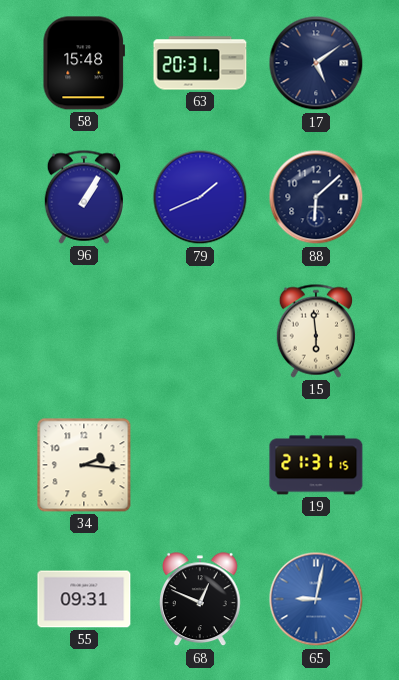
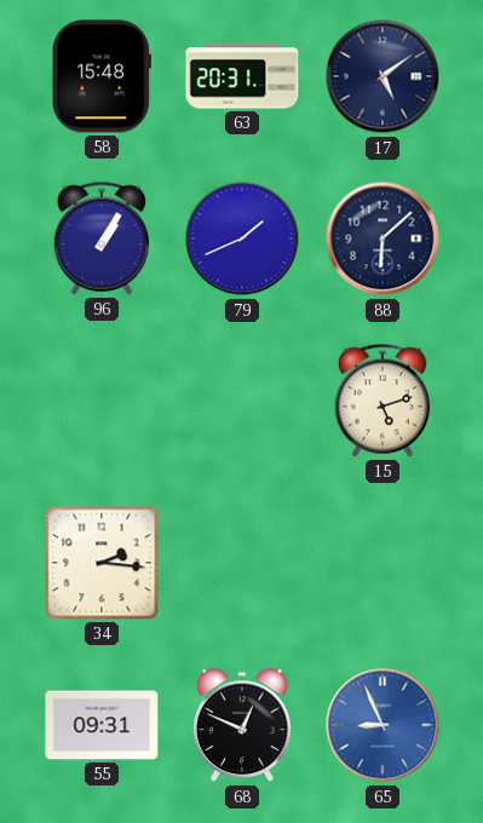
15: 5:59 -> 5:12
19: 21:31 -> none
65: 9:02 -> 8:56
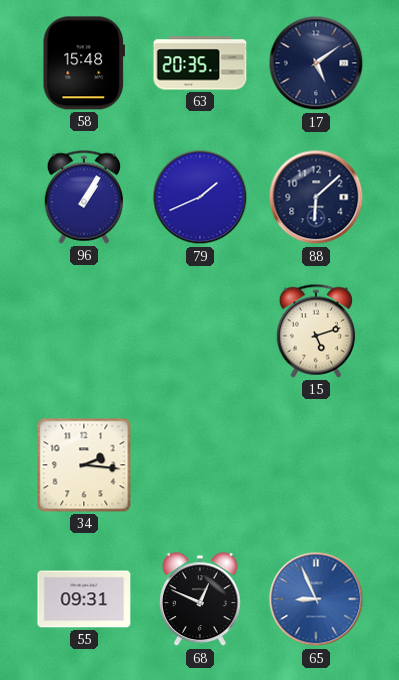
63: 20:31 -> 20:35
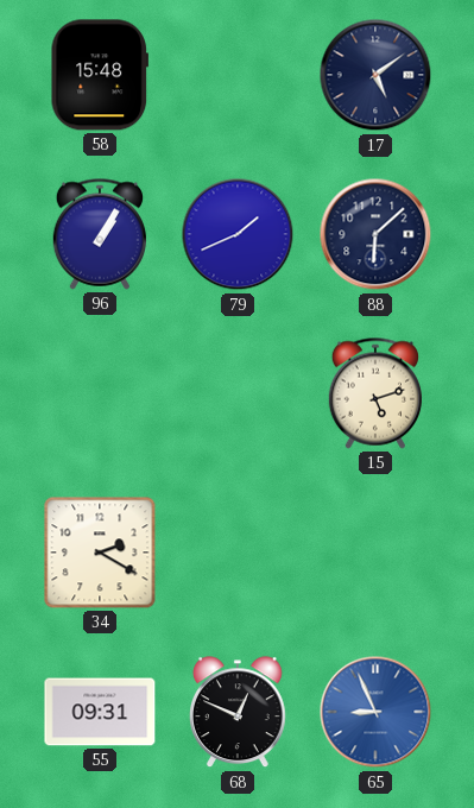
63: 20:35 -> none
34: 2:16 -> 2:20
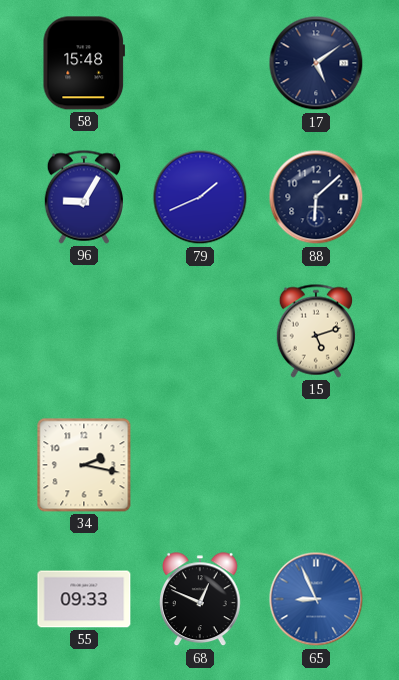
96: 1:05 -> 9:05
34: 2:20 -> 2:17
55: 09:31 -> 09:33
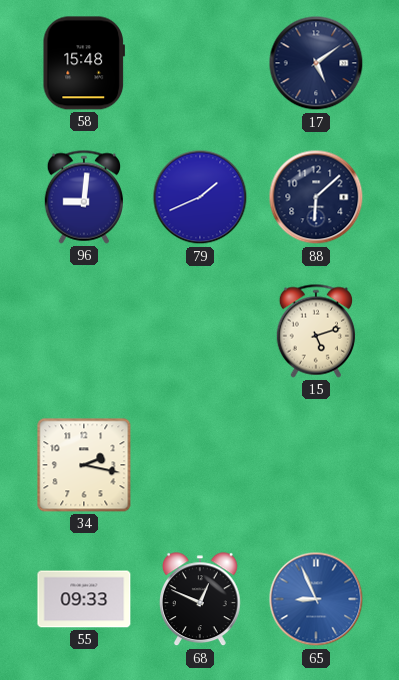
96: 9:05 -> 9:01
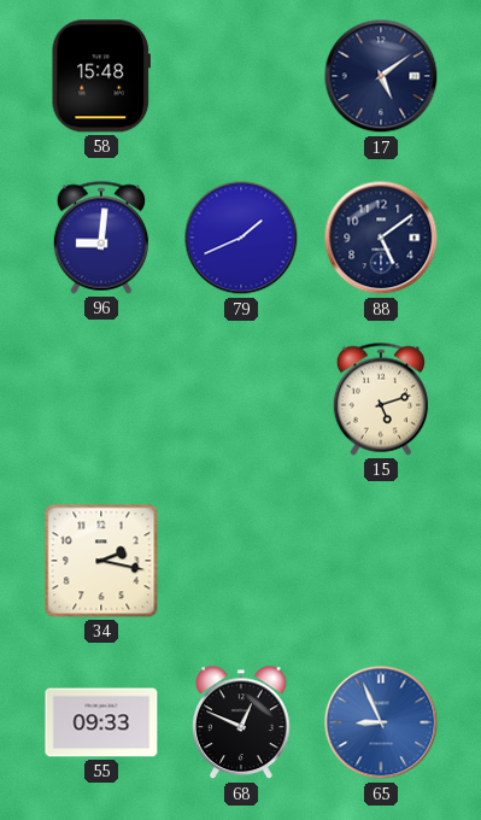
88: 6:08 -> 5:09
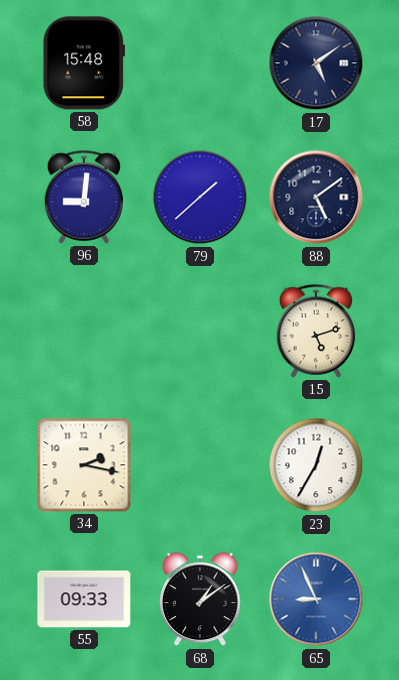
79: 1:41 -> 1:38
23: none -> 12:35
68: 12:49 -> 1:09
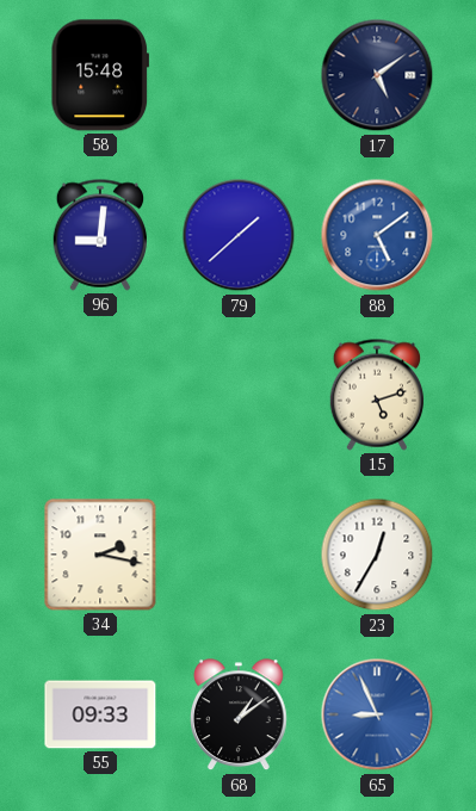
88 dial: navy -> blue
